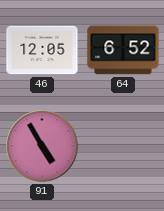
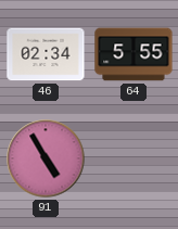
46: 12:05 -> 02:34
64: 6:52 -> 5:55
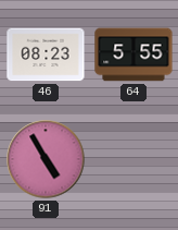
46: 02:34 -> 08:23
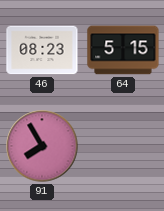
64: 5:55 -> 5:15
91: 4:55 -> 7:55
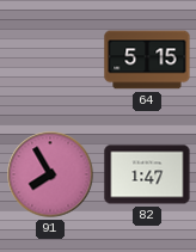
46: 08:23 -> none
82: none -> 1:47
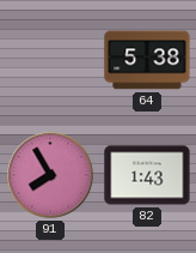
64: 5:15 -> 5:38
82: 1:47 -> 1:43
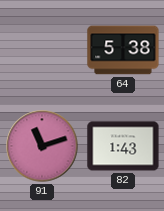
91: 7:55 -> 11:12
